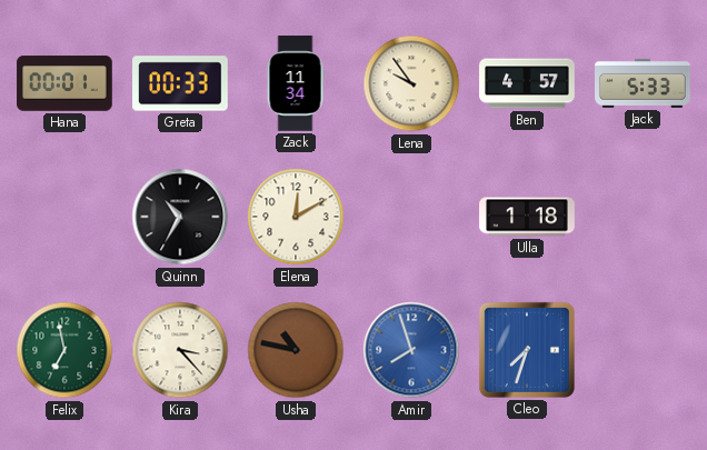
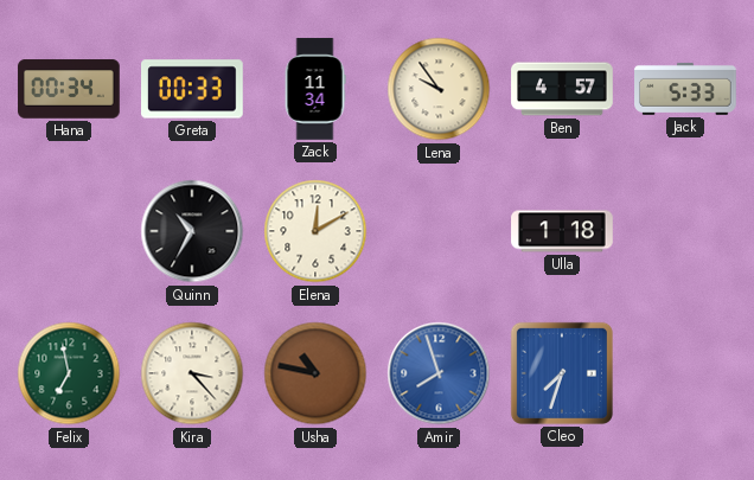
Hana: 00:01 -> 00:34
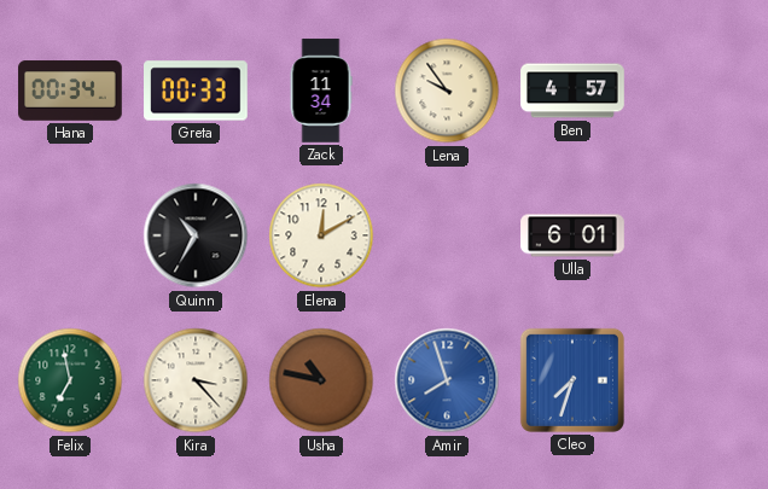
Jack: 5:33 -> none
Ulla: 1:18 -> 6:01
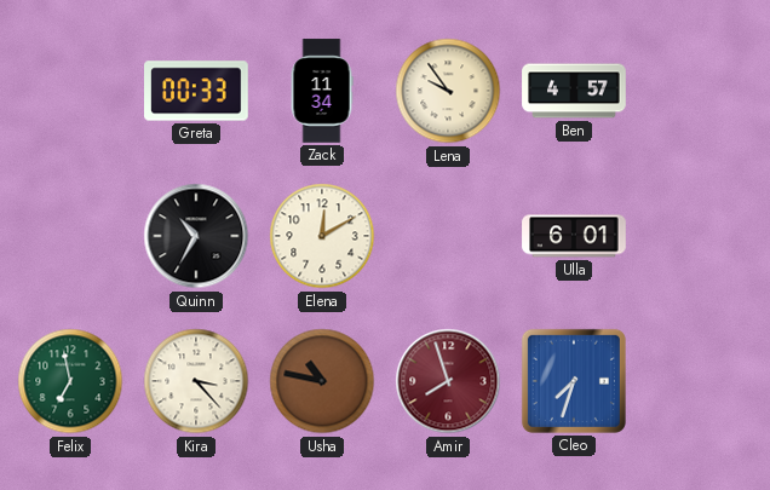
Hana: 00:34 -> none
Amir dial: blue -> burgundy
